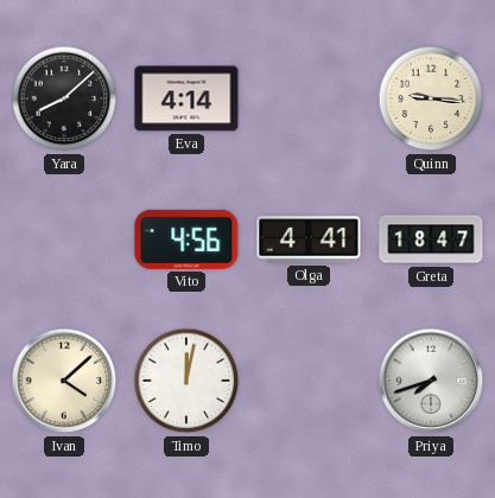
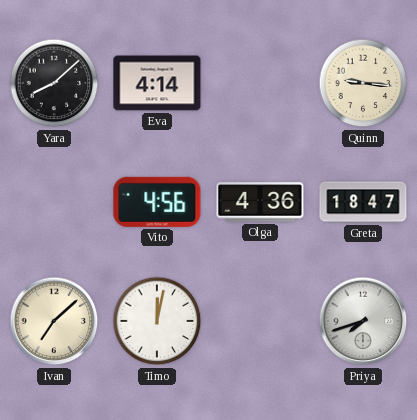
Olga: 4:41 -> 4:36
Ivan: 4:08 -> 7:08
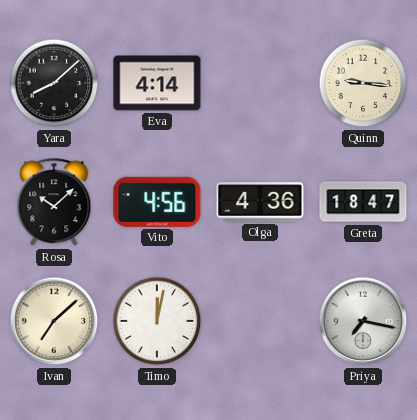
Rosa: none -> 10:08
Priya: 7:42 -> 7:17
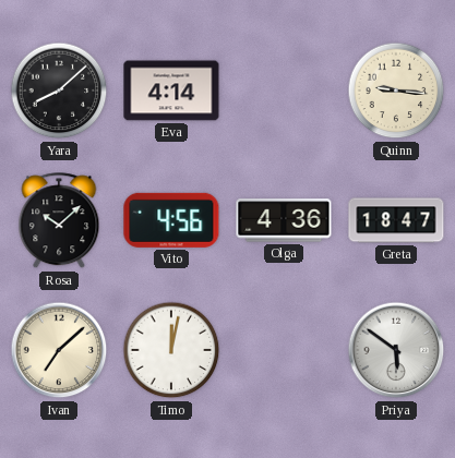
Priya: 7:17 -> 5:51
